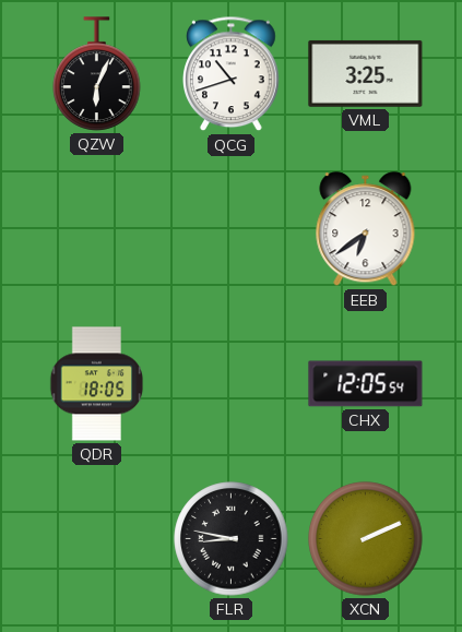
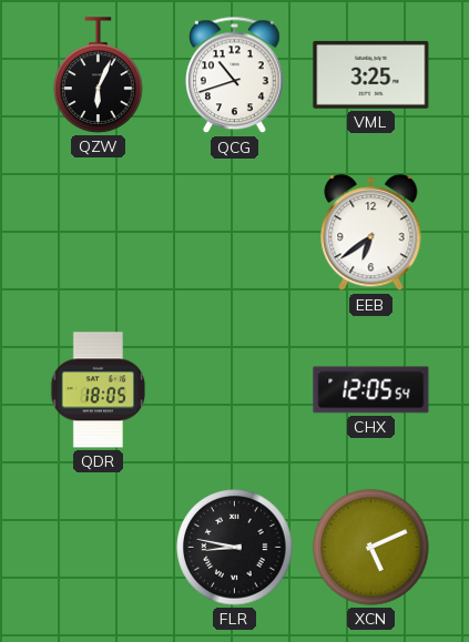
XCN: 2:11 -> 5:11
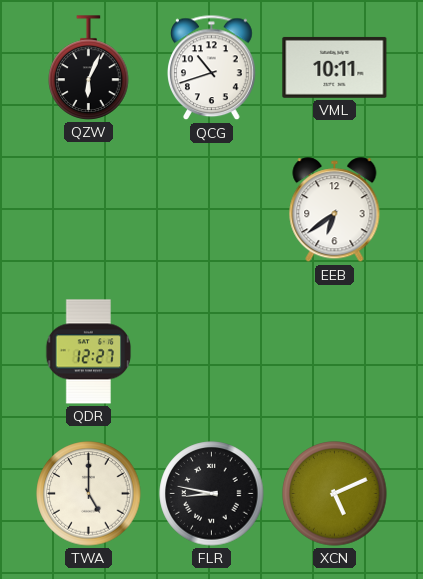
VML: 3:25 -> 10:11
QDR: 18:05 -> 12:27
CHX: 12:05 -> none
TWA: none -> 5:00
